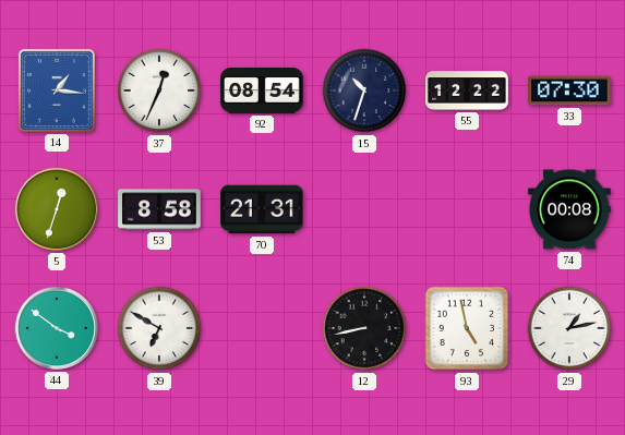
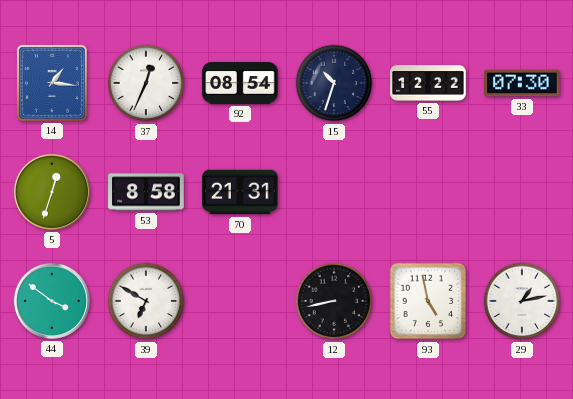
74: 00:08 -> none
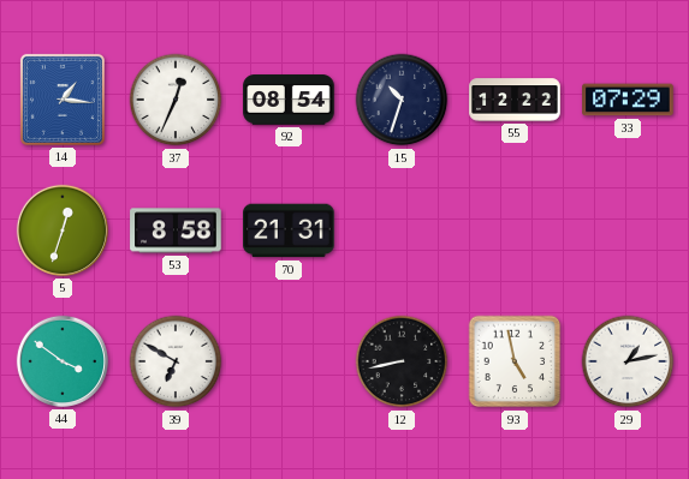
33: 07:30 -> 07:29
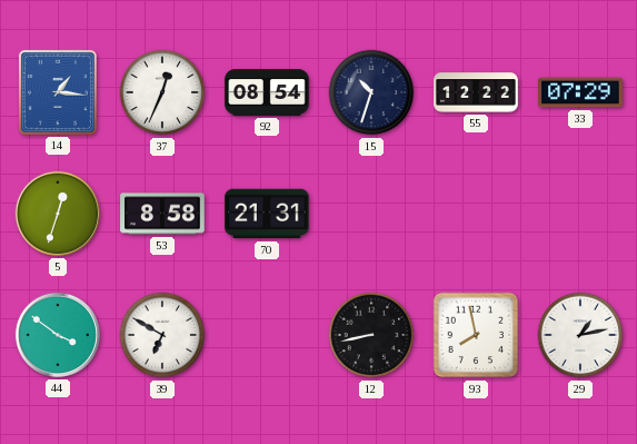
93: 4:58 -> 7:58
